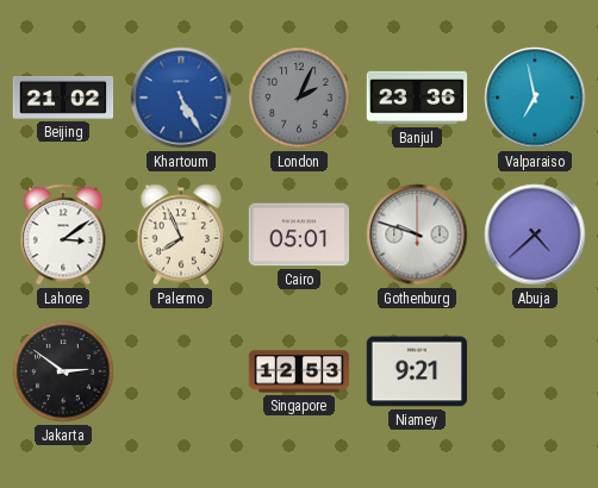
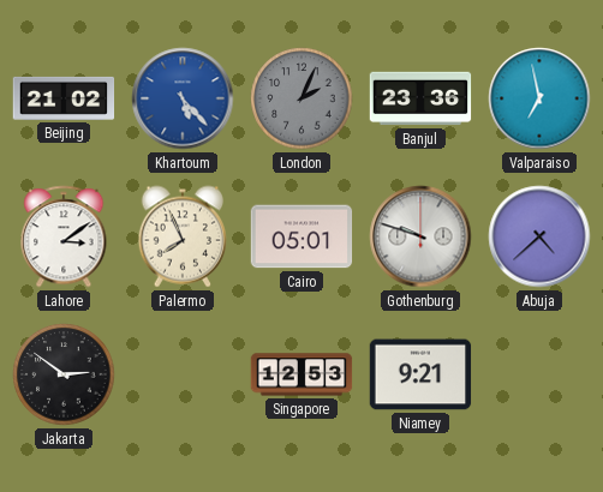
Khartoum: 5:25 -> 5:23
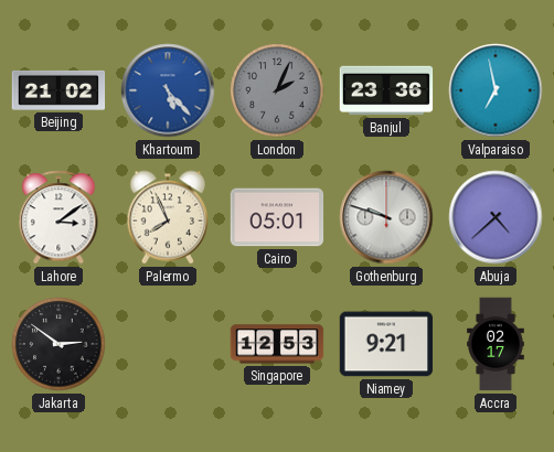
Accra: none -> 02:17
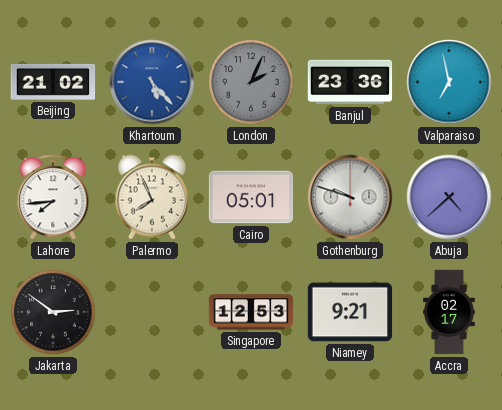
Lahore: 3:09 -> 7:44
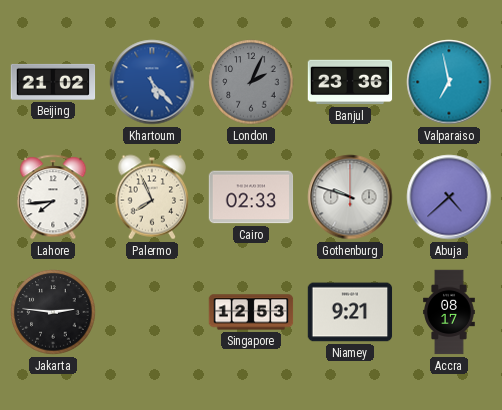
Cairo: 05:01 -> 02:33
Jakarta: 2:51 -> 2:46
Accra: 02:17 -> 08:17
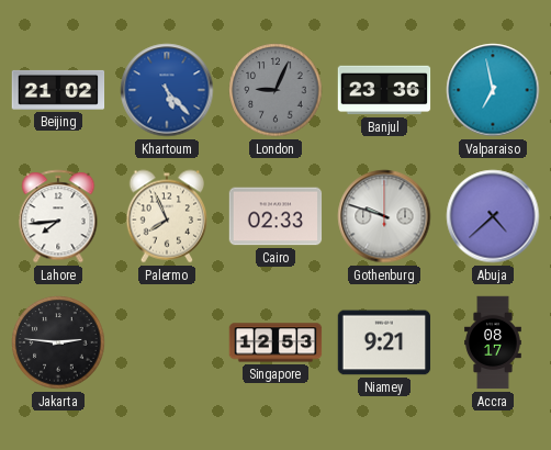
London: 2:04 -> 9:04
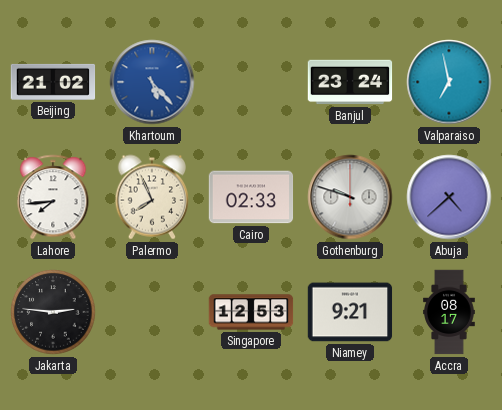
London: 9:04 -> none
Banjul: 23:36 -> 23:24
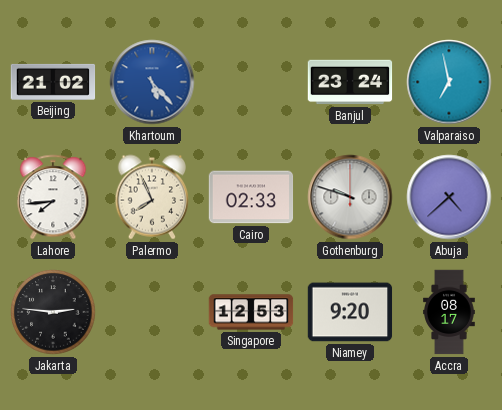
Niamey: 9:21 -> 9:20
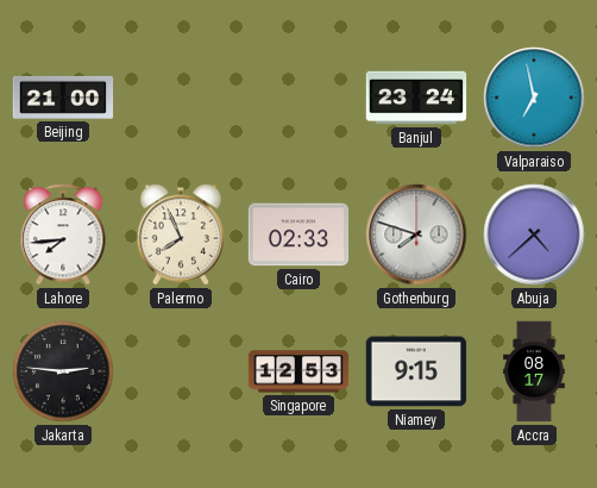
Beijing: 21:02 -> 21:00
Khartoum: 5:23 -> none
Gothenburg: 9:48 -> 7:48
Niamey: 9:20 -> 9:15
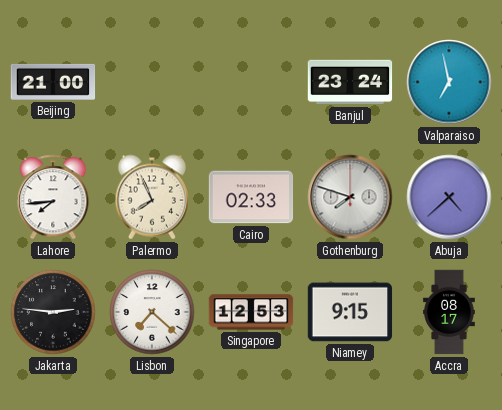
Lisbon: none -> 7:22
